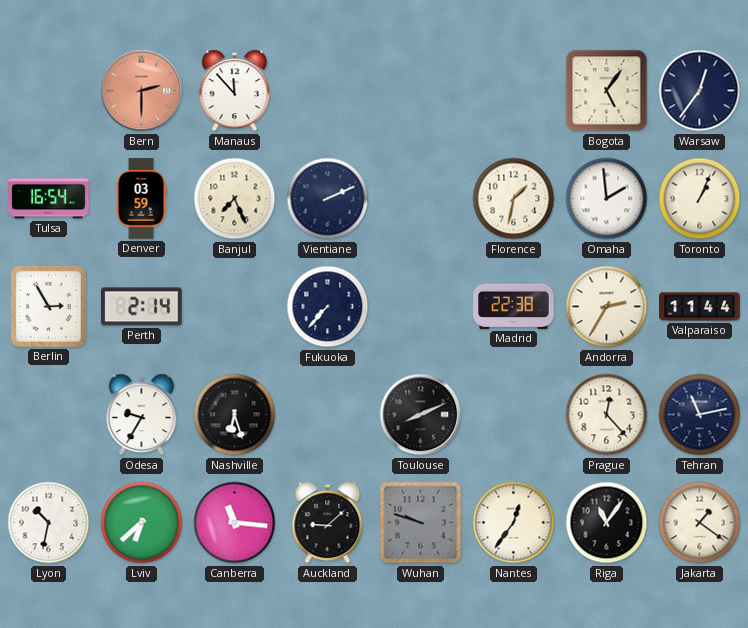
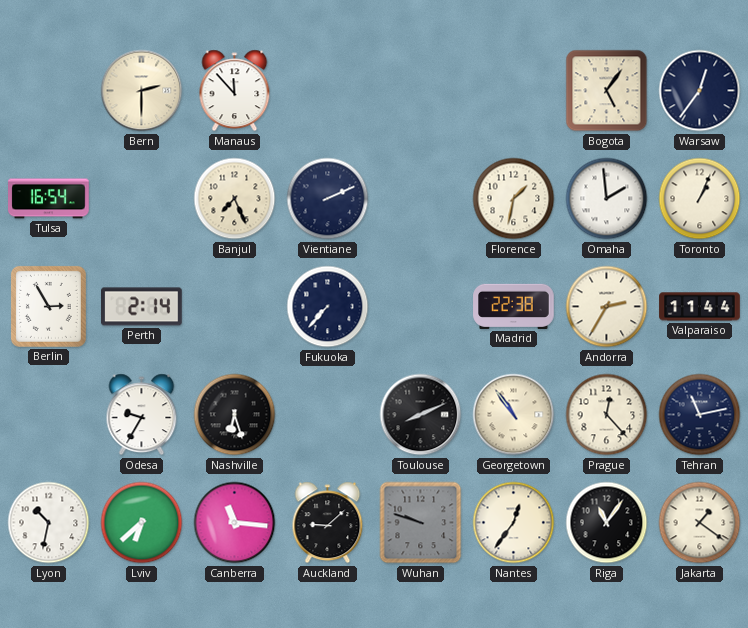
Bern dial: salmon -> cream
Denver: 03:59 -> none
Georgetown: none -> 10:54
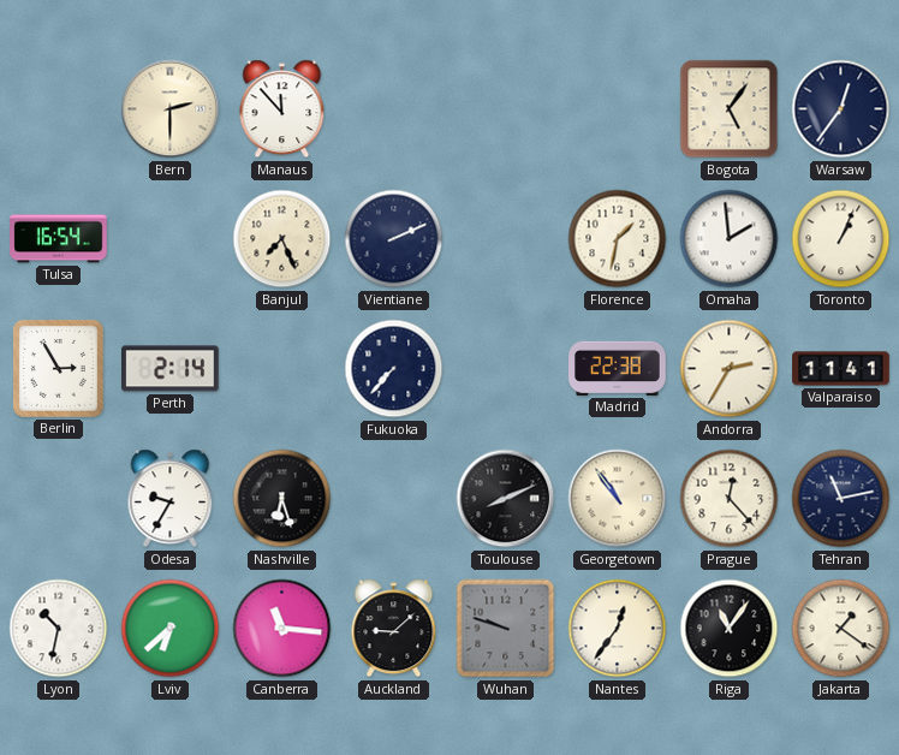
Valparaiso: 11:44 -> 11:41
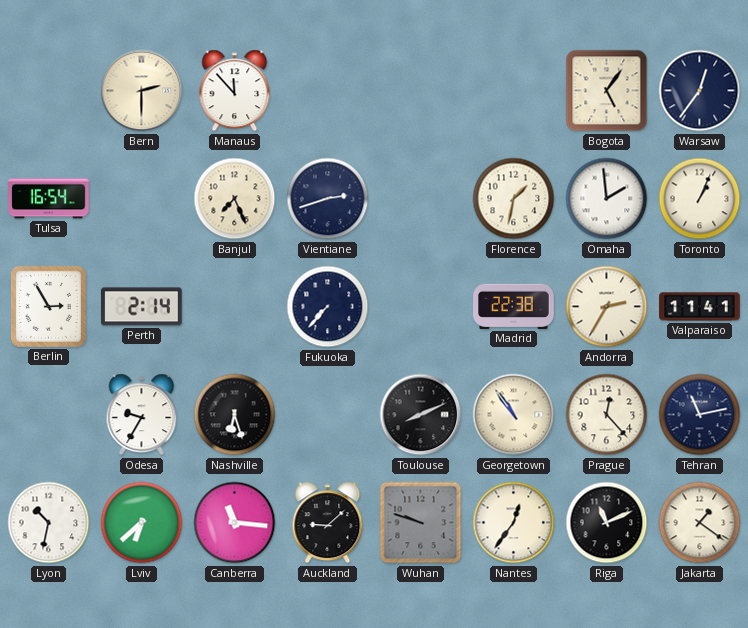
Vientiane: 2:11 -> 2:42
Riga: 11:06 -> 11:11
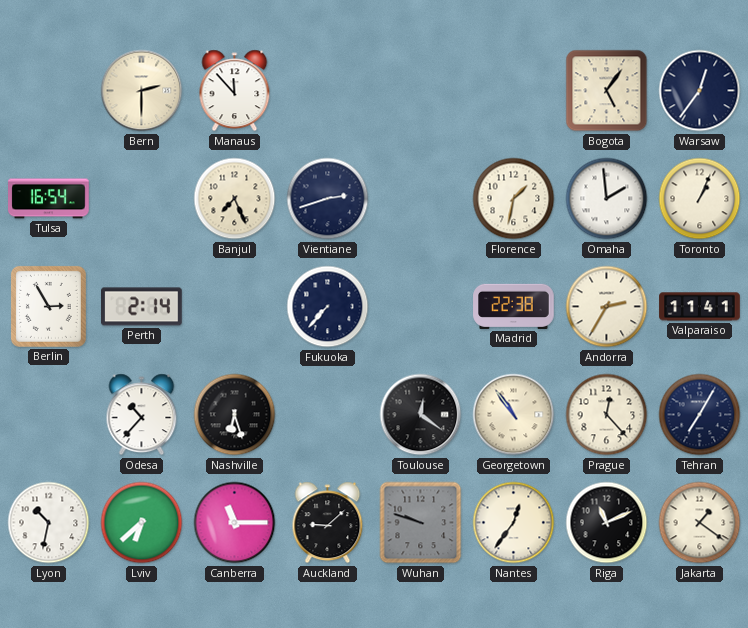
Odesa: 9:35 -> 10:37
Toulouse: 8:11 -> 12:21
Tehran: 11:13 -> 7:05
Canberra: 11:16 -> 11:15
